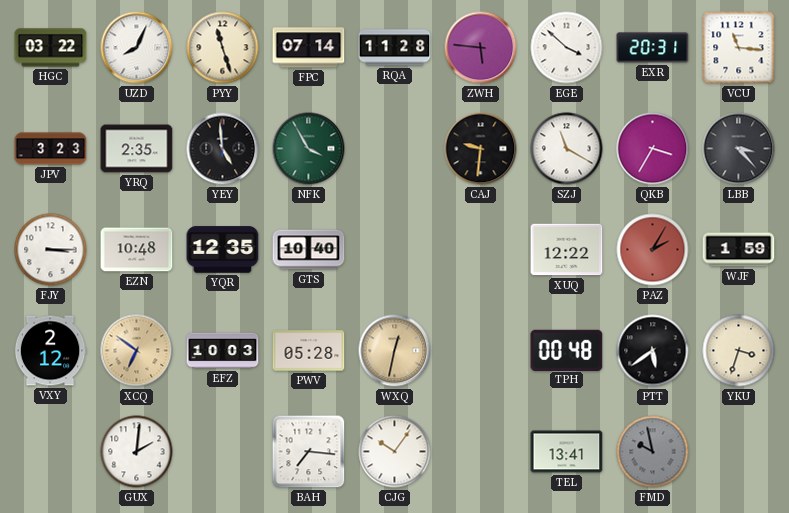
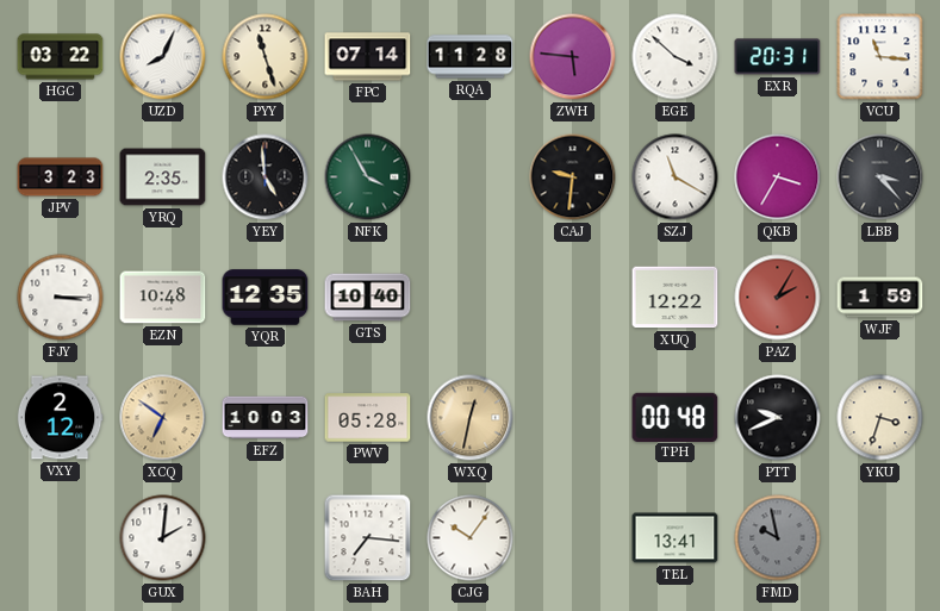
PTT: 5:39 -> 9:41
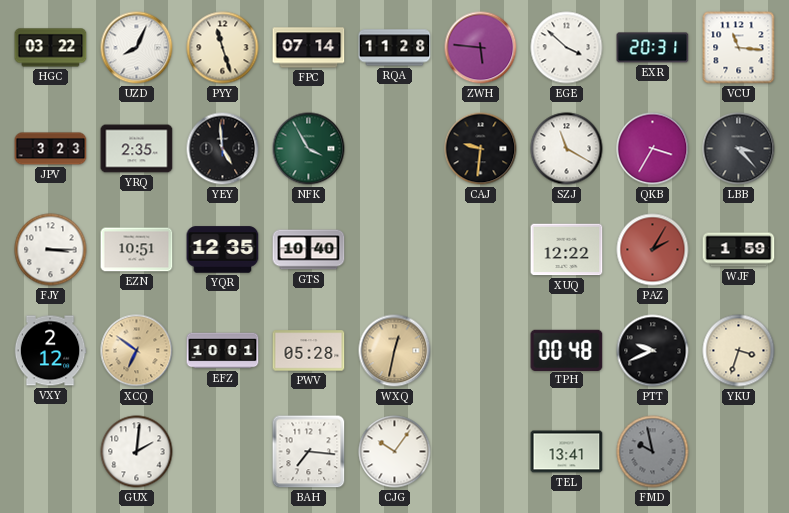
EZN: 10:48 -> 10:51
EFZ: 10:03 -> 10:01
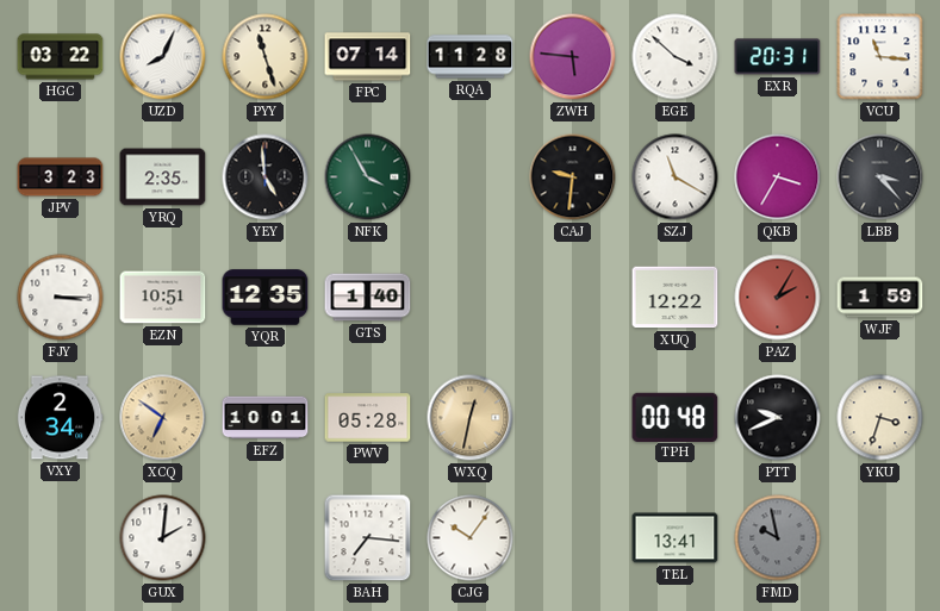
GTS: 10:40 -> 1:40
VXY: 2:12 -> 2:34
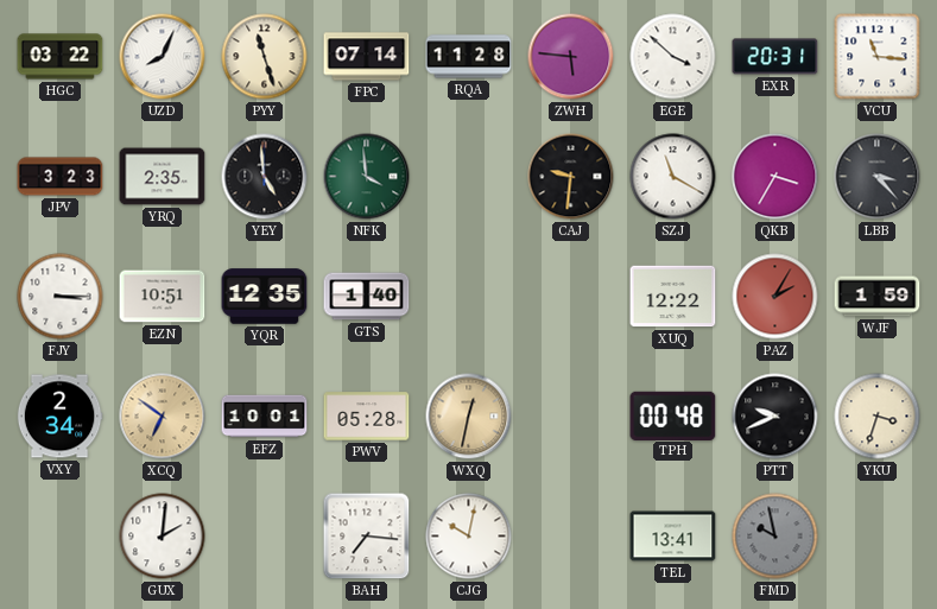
NFK: 3:55 -> 3:59
CJG: 10:06 -> 10:02
